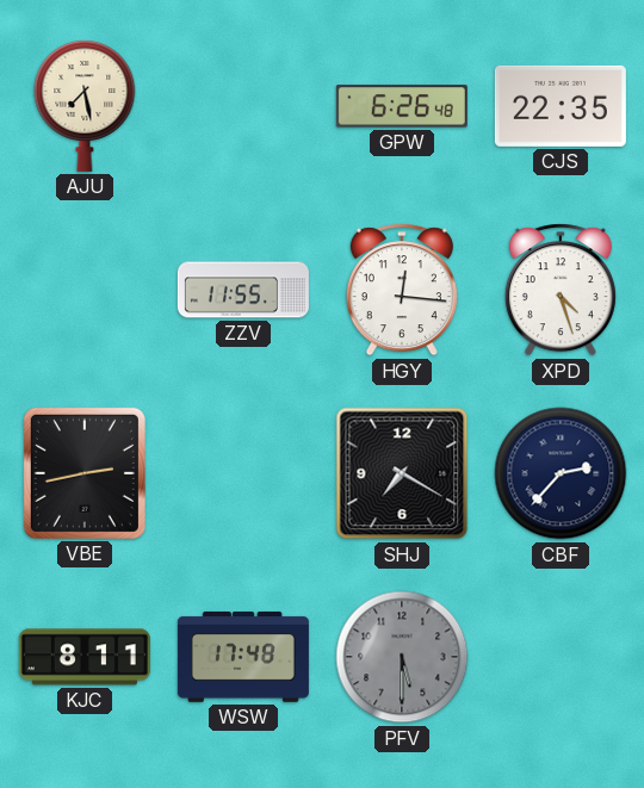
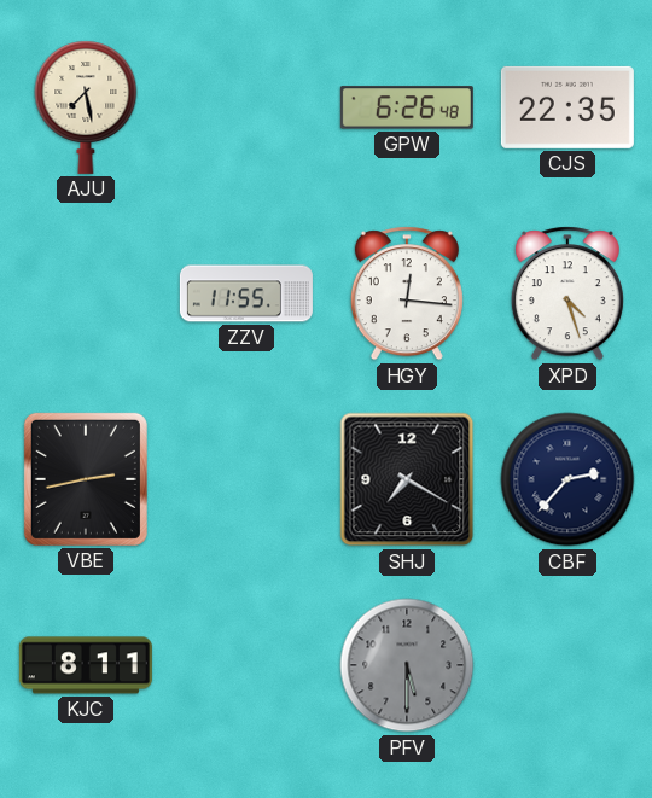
WSW: 17:48 -> none
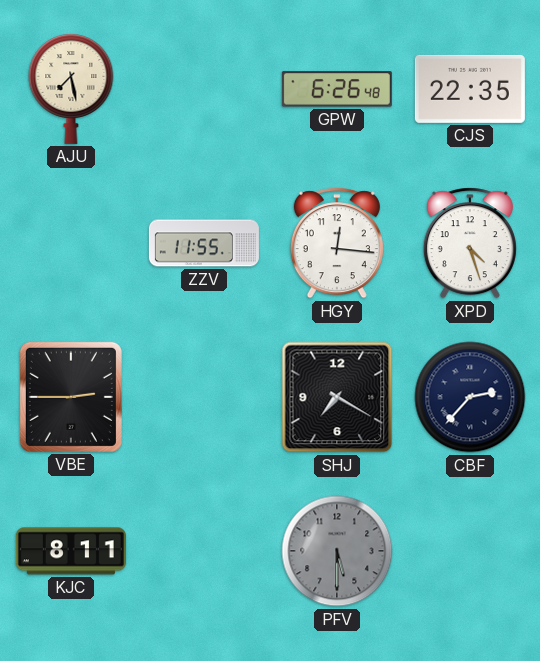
VBE: 2:43 -> 2:45
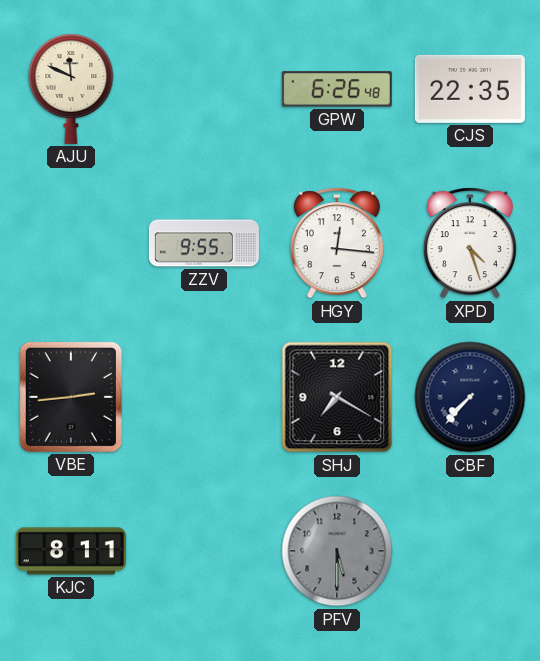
AJU: 7:28 -> 11:49
ZZV: 11:55 -> 9:55
VBE: 2:45 -> 2:44
CBF: 2:37 -> 7:37
